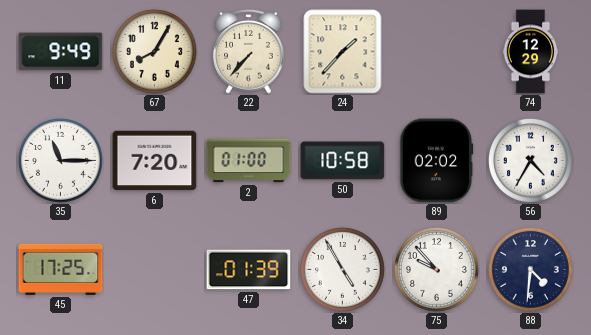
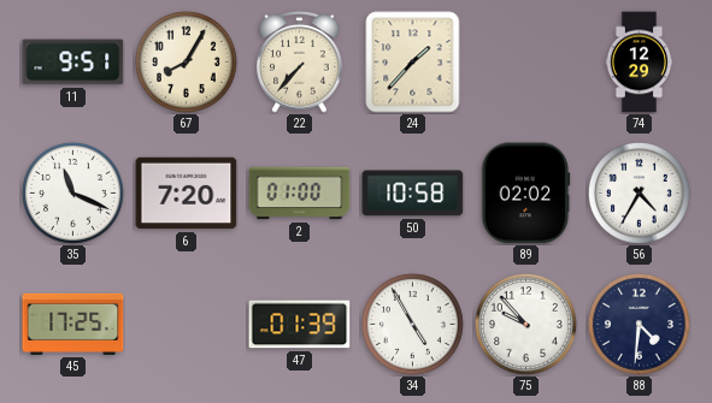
11: 9:49 -> 9:51
35: 11:15 -> 11:19
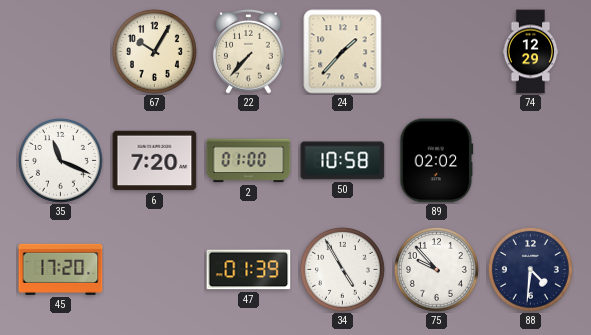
11: 9:51 -> none
67: 8:05 -> 10:05
56: 4:35 -> none
45: 17:25 -> 17:20
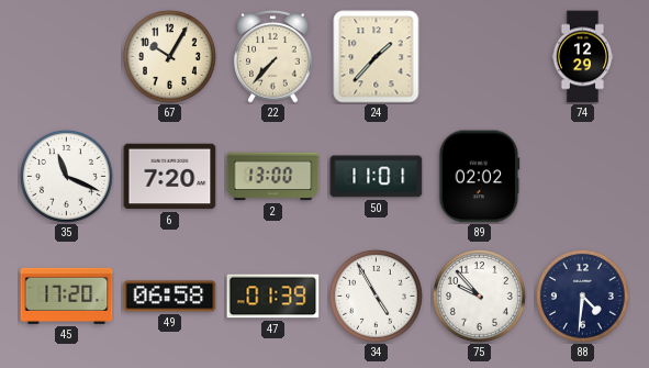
2: 01:00 -> 13:00
50: 10:58 -> 11:01
49: none -> 06:58
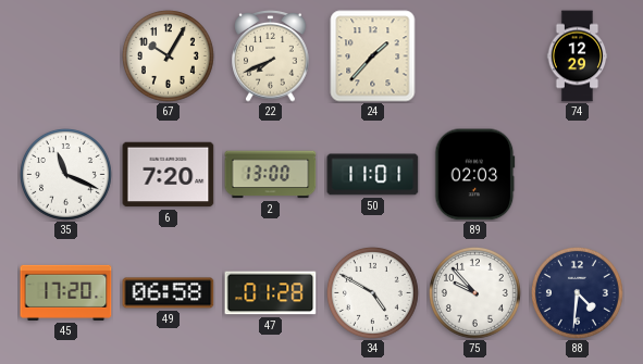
22: 7:37 -> 7:41
89: 02:02 -> 02:03
47: 01:39 -> 01:28
34: 4:55 -> 4:50
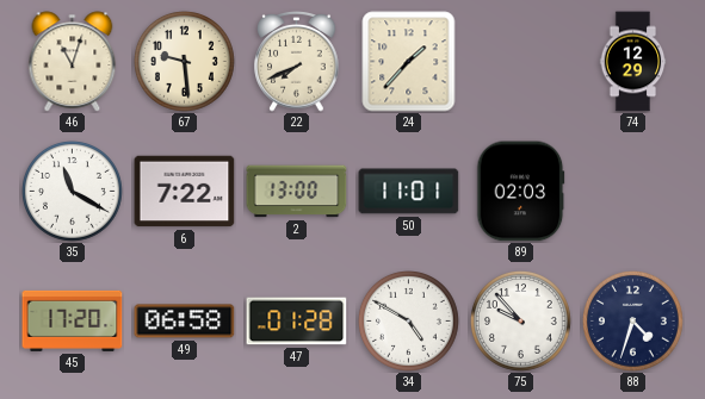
46: none -> 11:03
67: 10:05 -> 9:29
35: 11:19 -> 11:20
6: 7:20 -> 7:22
88: 4:31 -> 4:33
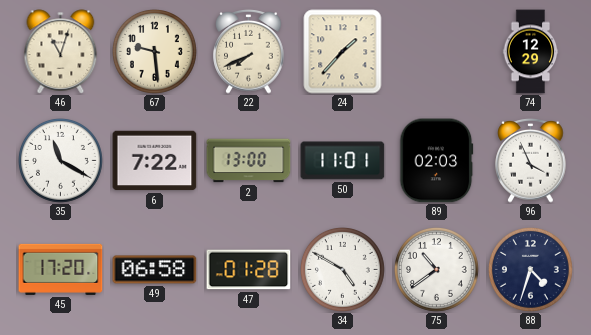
96: none -> 3:56
75: 9:53 -> 10:39
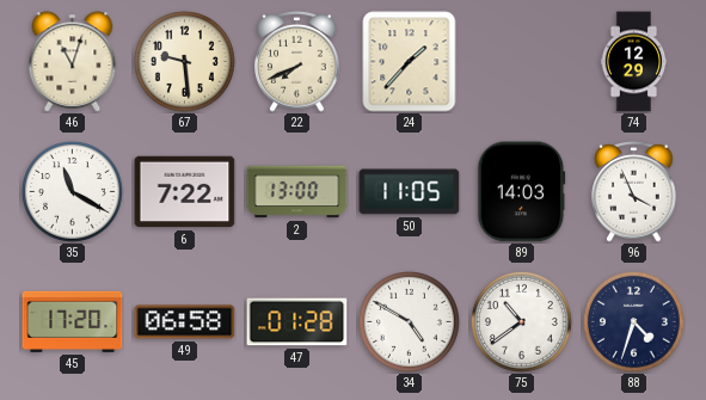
50: 11:01 -> 11:05
89: 02:03 -> 14:03
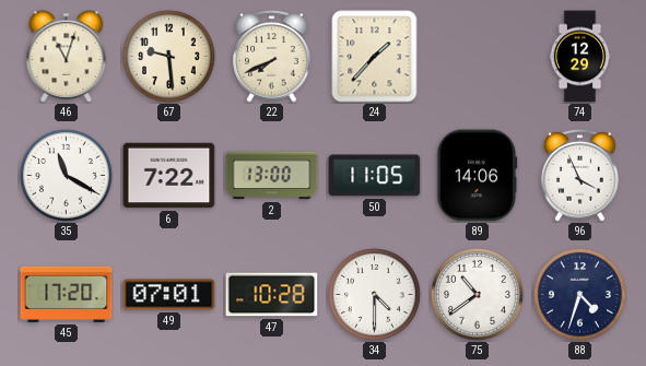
89: 14:03 -> 14:06
49: 06:58 -> 07:01
47: 01:28 -> 10:28
34: 4:50 -> 4:30
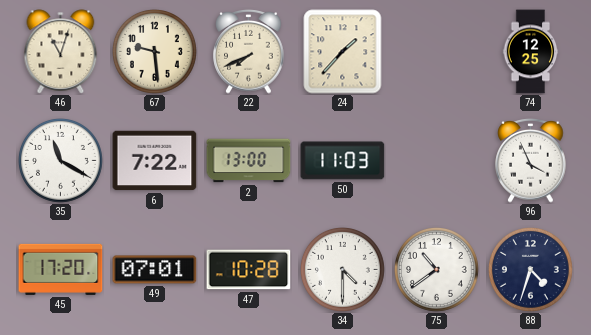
74: 12:29 -> 12:25
50: 11:05 -> 11:03
89: 14:06 -> none
